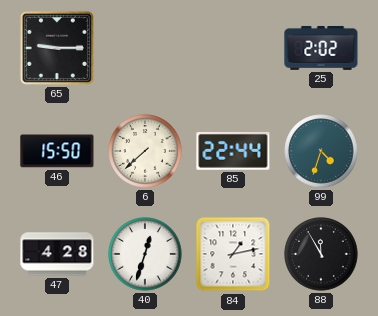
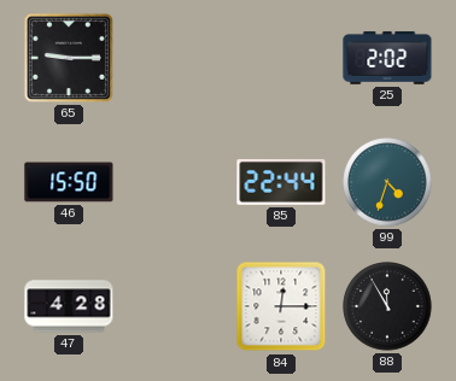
6: 7:38 -> none
40: 12:33 -> none
84: 1:13 -> 12:15
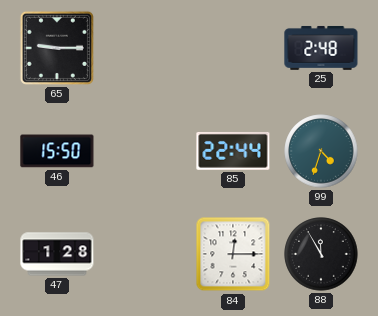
25: 2:02 -> 2:48
47: 4:28 -> 1:28
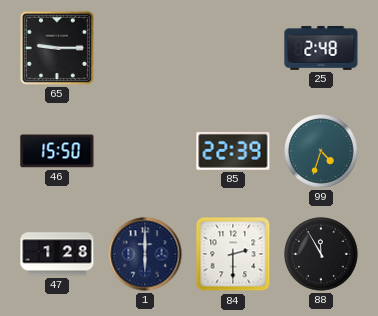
85: 22:44 -> 22:39
1: none -> 6:00
84: 12:15 -> 2:30
